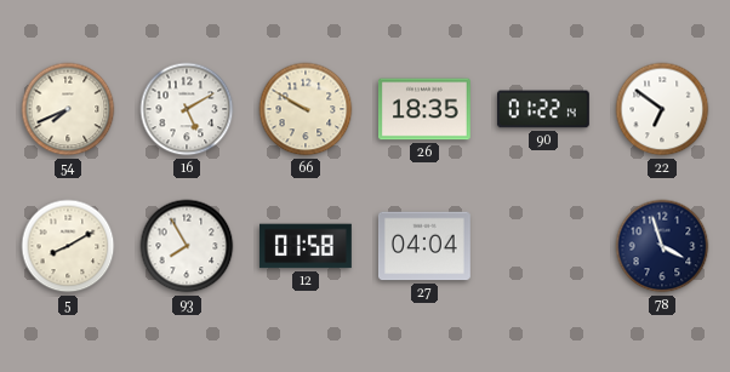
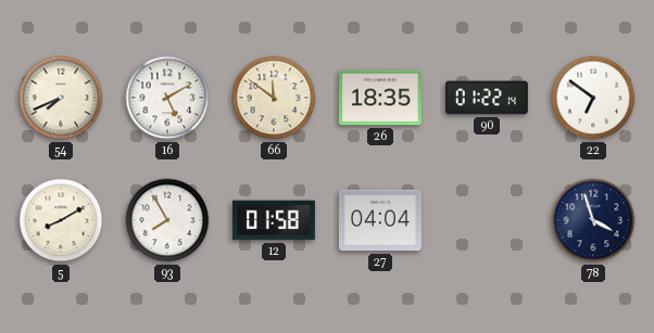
66: 9:50 -> 11:51
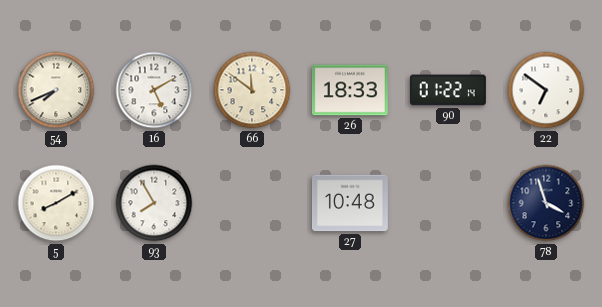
26: 18:35 -> 18:33
12: 01:58 -> none
27: 04:04 -> 10:48
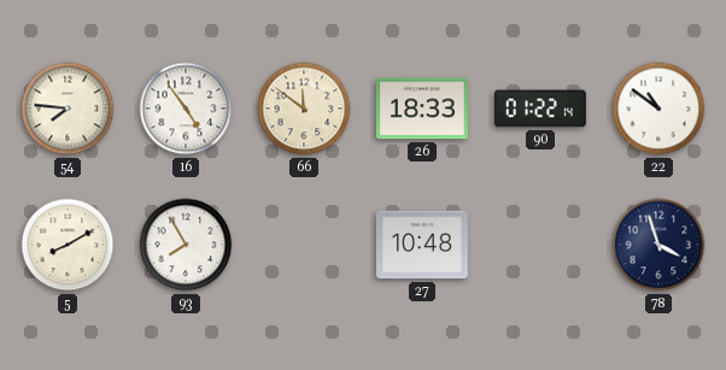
54: 7:41 -> 7:46
16: 5:10 -> 4:54
22: 6:51 -> 10:51
